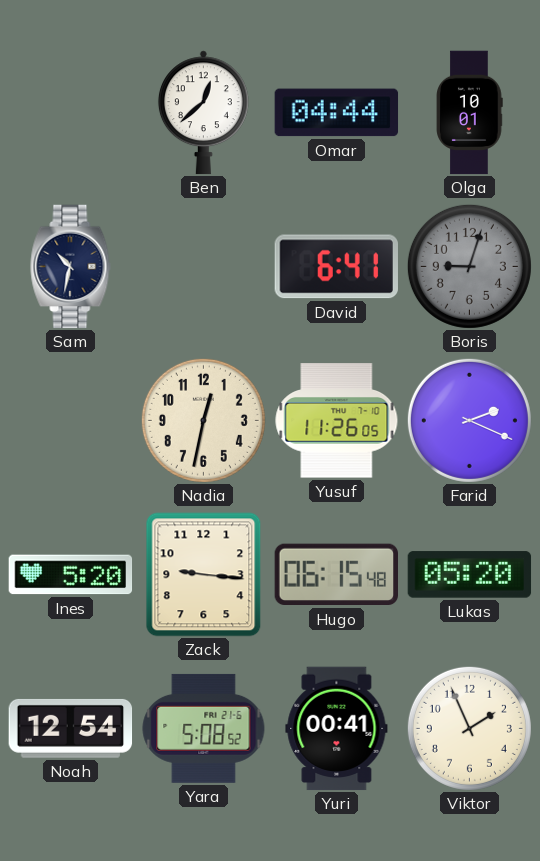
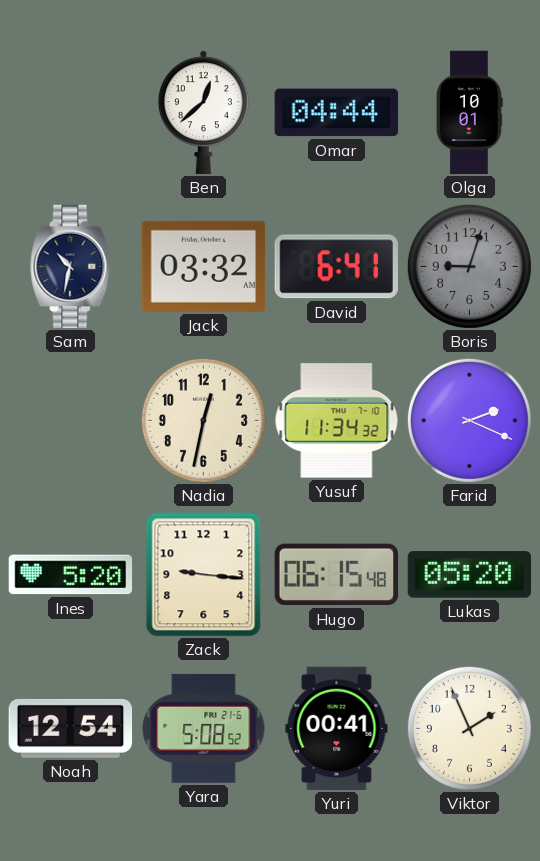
Jack: none -> 03:32
Yusuf: 11:26 -> 11:34
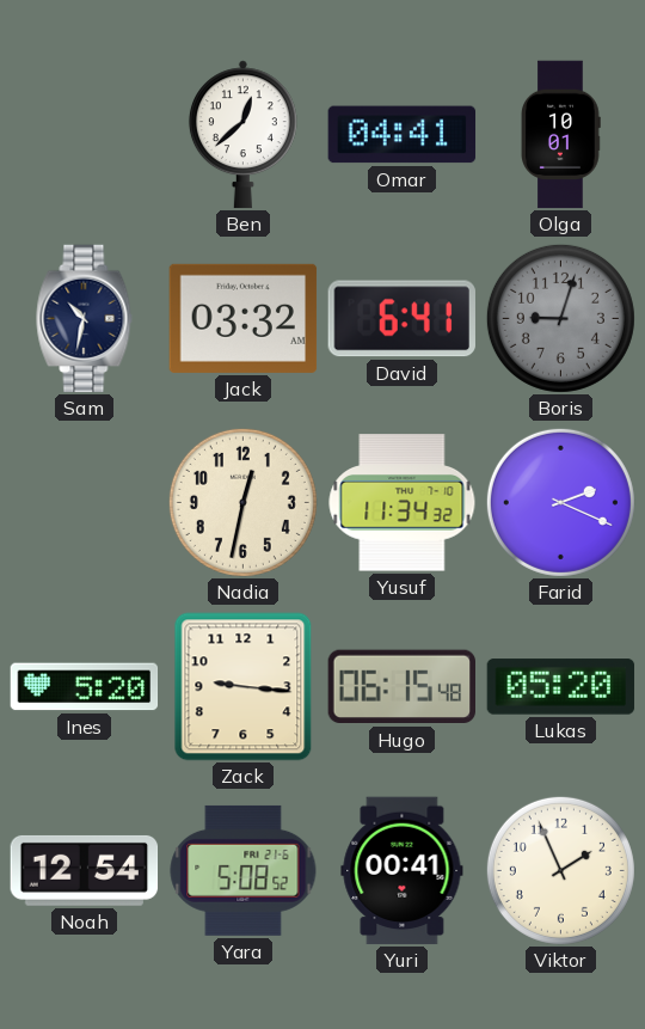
Omar: 04:44 -> 04:41
